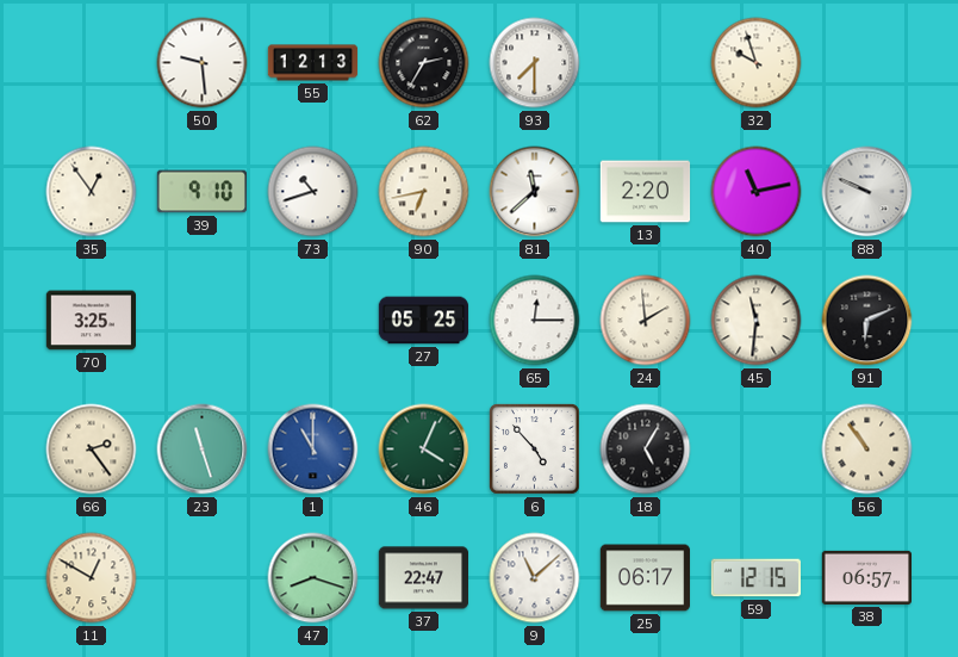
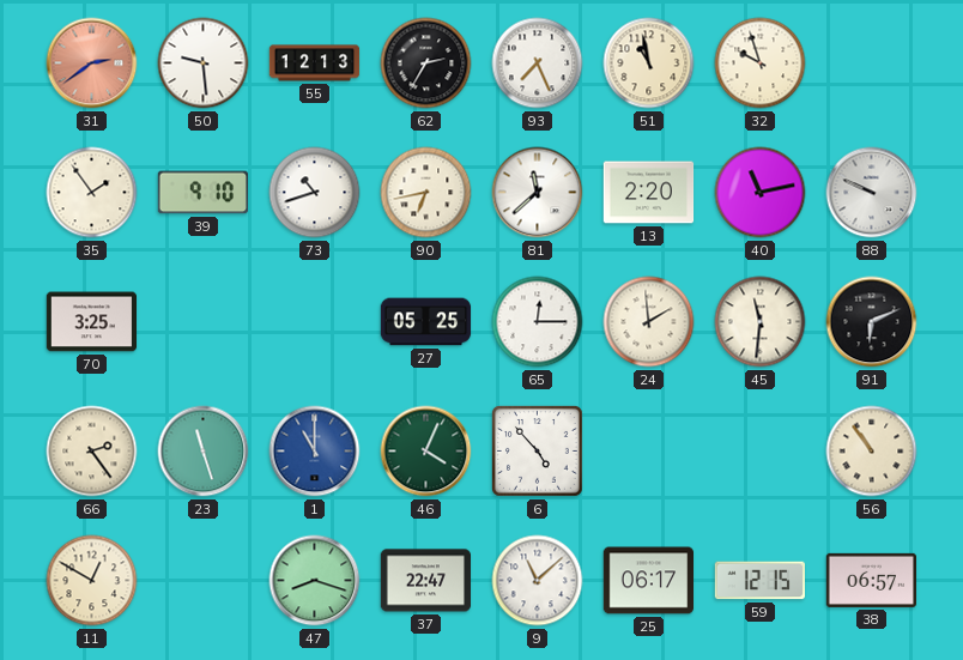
31: none -> 2:39
93: 7:30 -> 7:26
51: none -> 10:58
35: 12:54 -> 1:54
18: 5:05 -> none
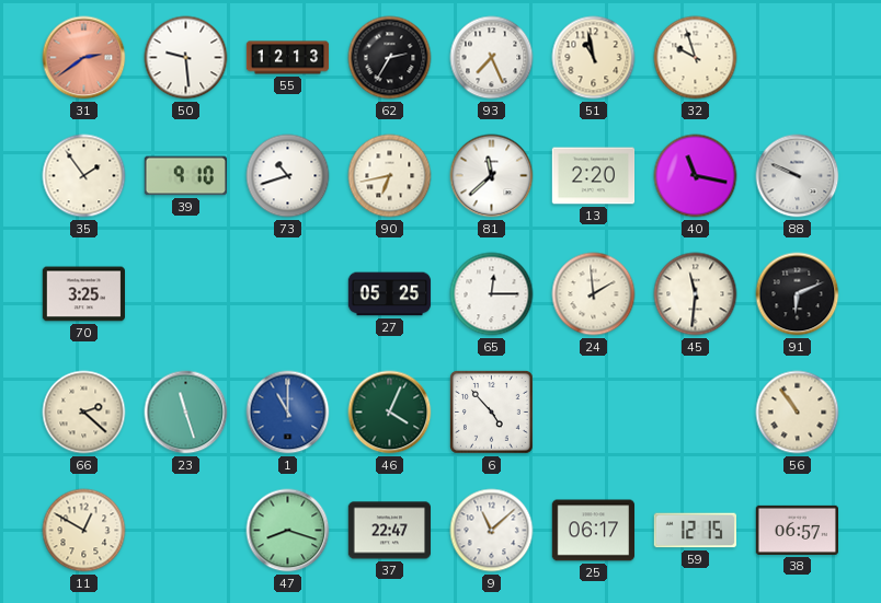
40: 11:13 -> 11:17
66: 2:24 -> 2:22
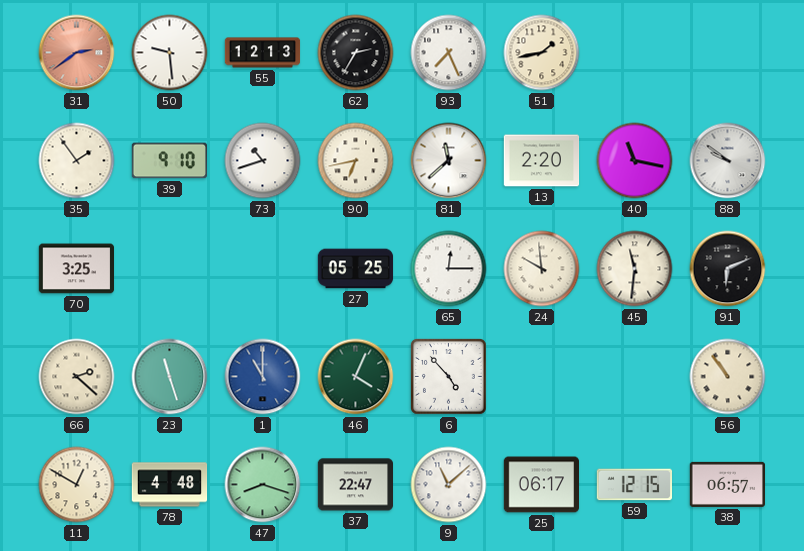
51: 10:58 -> 1:43
32: 9:57 -> none
88: 9:49 -> 9:51
24: 1:59 -> 9:59
78: none -> 4:48
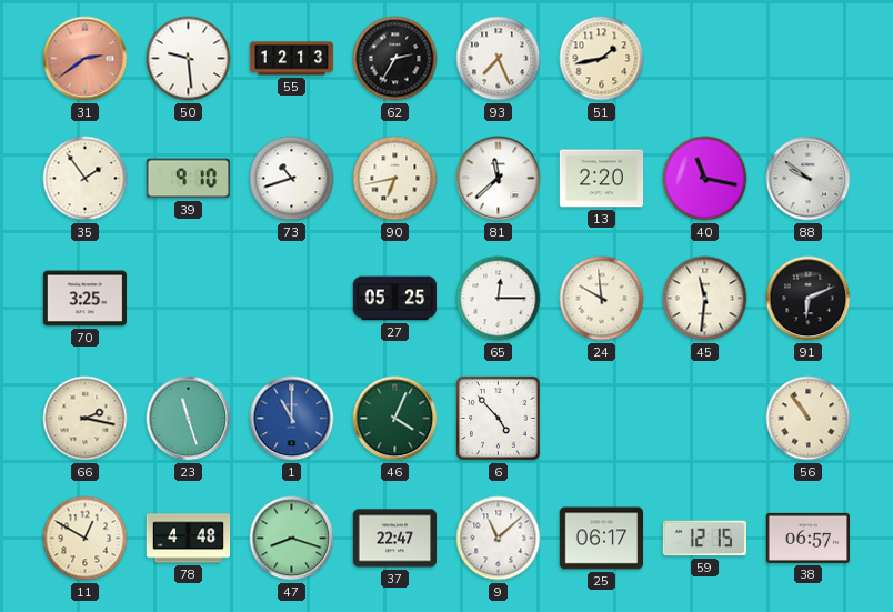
66: 2:22 -> 2:17
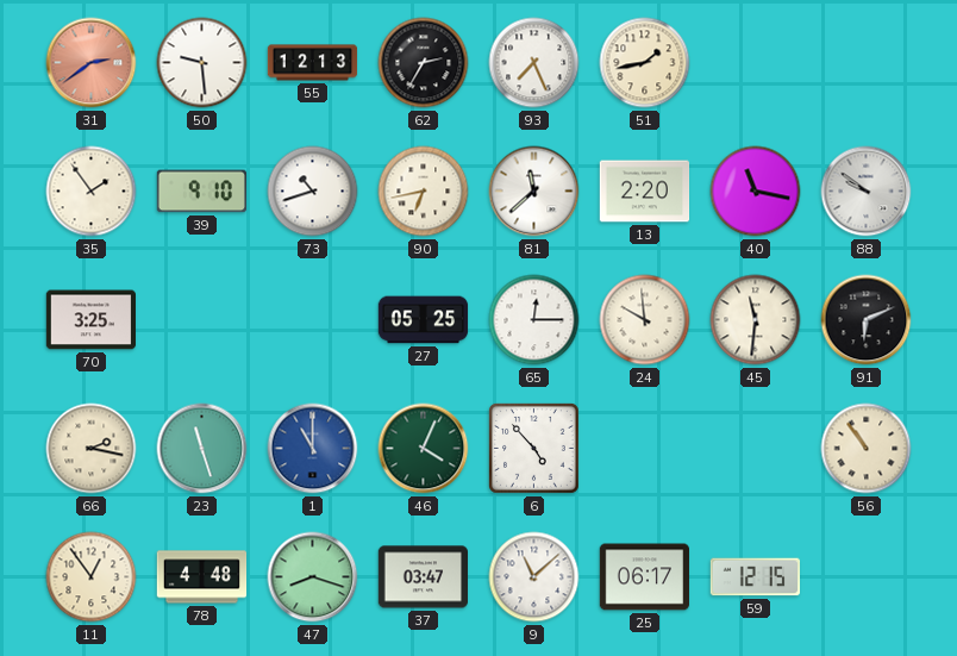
11: 12:50 -> 12:54
37: 22:47 -> 03:47
38: 06:57 -> none
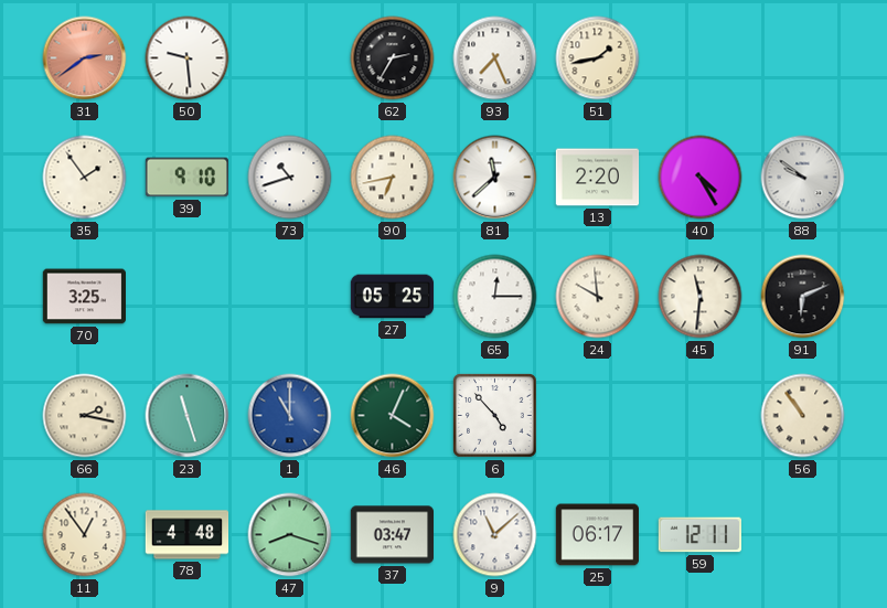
55: 12:13 -> none
40: 11:17 -> 4:25
59: 12:15 -> 12:11
